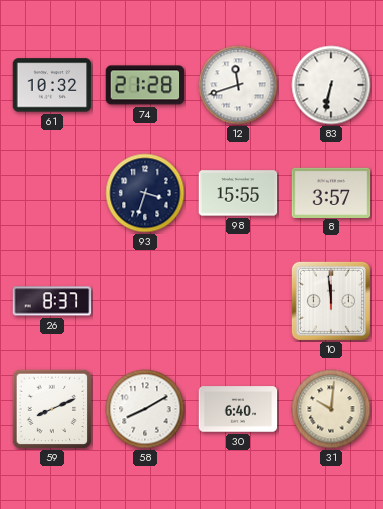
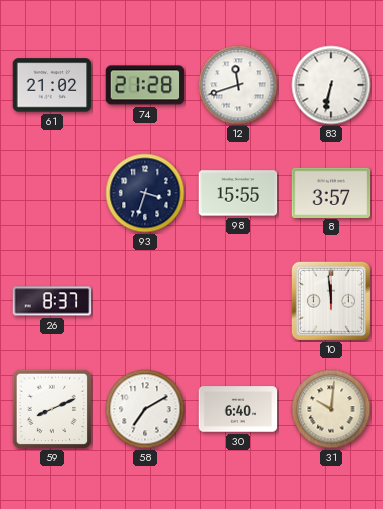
61: 10:32 -> 21:02
58: 8:10 -> 7:10
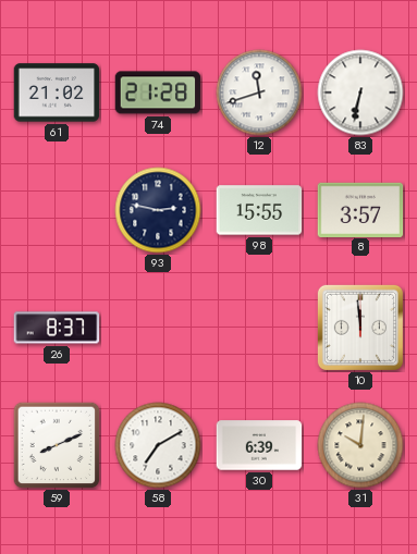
93: 3:33 -> 2:47
30: 6:40 -> 6:39
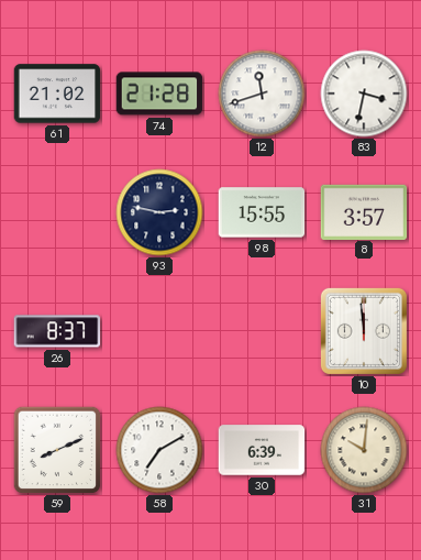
83: 6:32 -> 3:32
